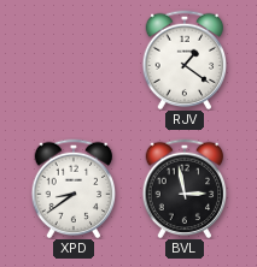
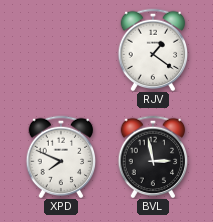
XPD: 8:39 -> 7:49
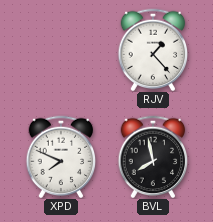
RJV: 1:21 -> 1:23
BVL: 2:58 -> 7:58
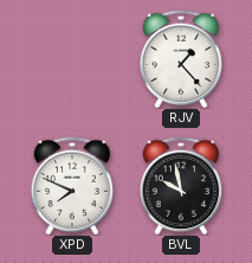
BVL: 7:58 -> 9:58
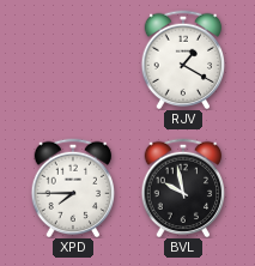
RJV: 1:23 -> 1:20
XPD: 7:49 -> 7:45
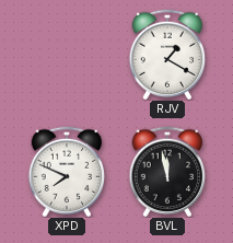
XPD: 7:45 -> 7:49
BVL: 9:58 -> 11:58
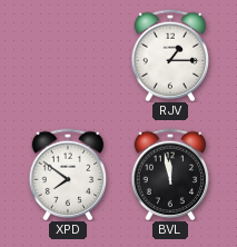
RJV: 1:20 -> 1:15
XPD: 7:49 -> 7:51
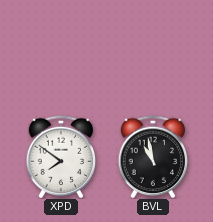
RJV: 1:15 -> none
BVL: 11:58 -> 10:58
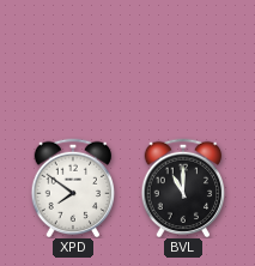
BVL: 10:58 -> 11:00
